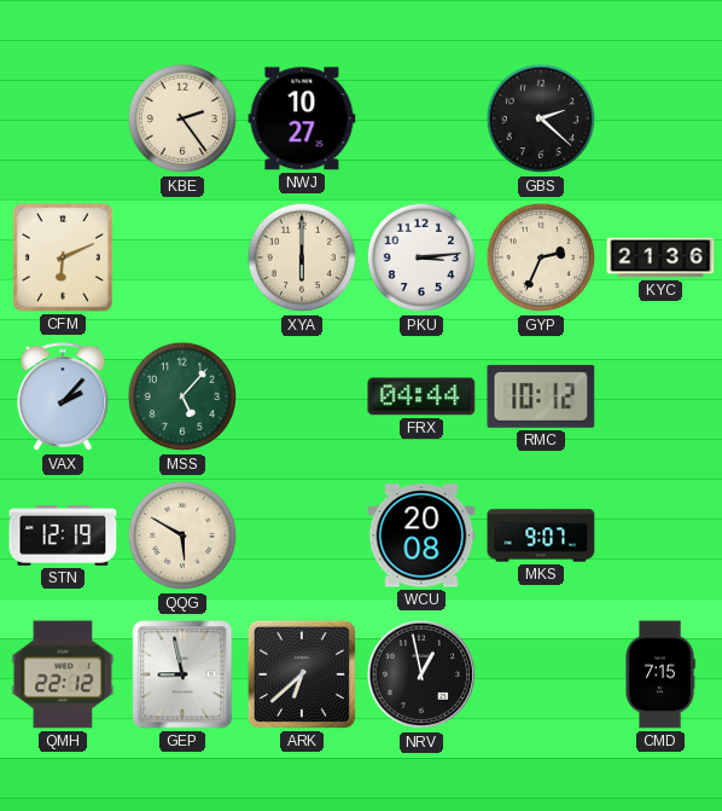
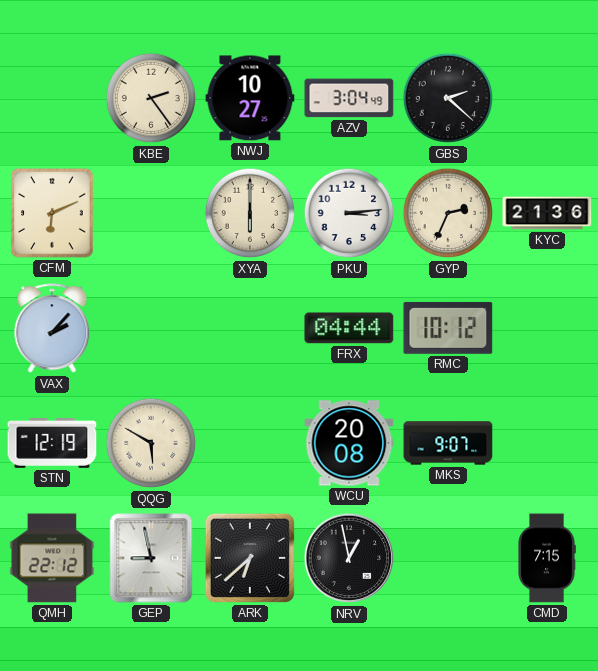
AZV: none -> 3:04
MSS: 5:07 -> none
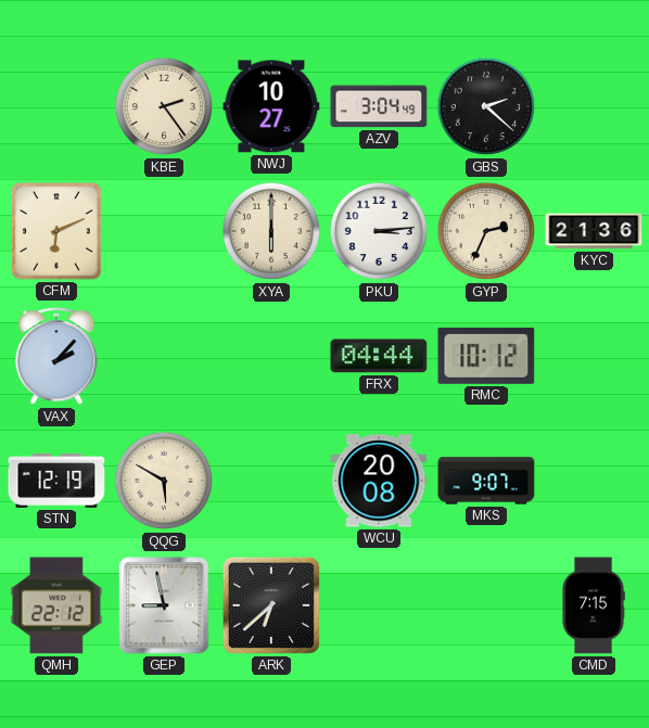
NRV: 12:58 -> none
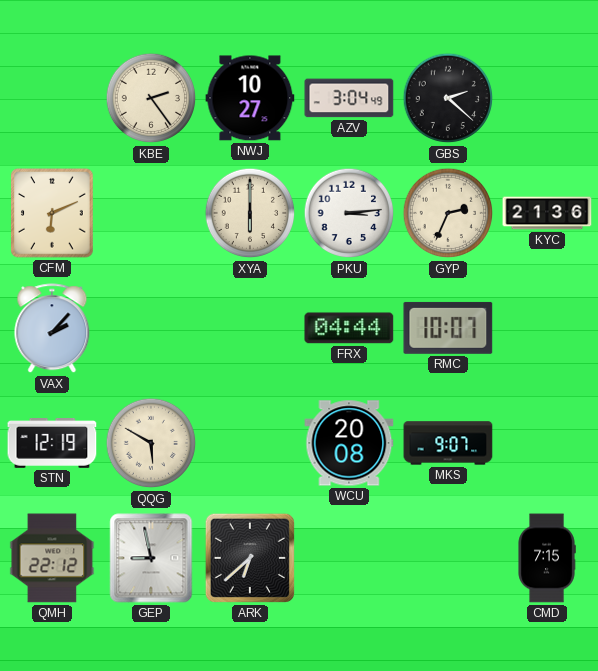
RMC: 10:12 -> 10:07
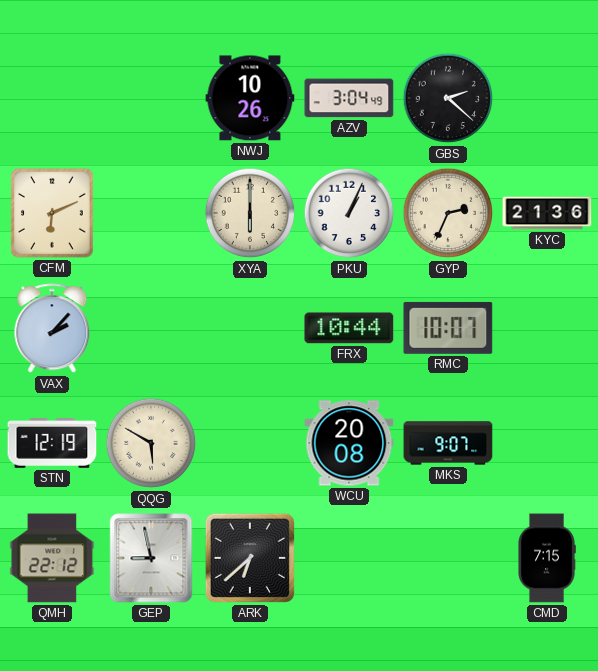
KBE: 2:24 -> none
NWJ: 10:27 -> 10:26
PKU: 3:14 -> 1:04
FRX: 04:44 -> 10:44
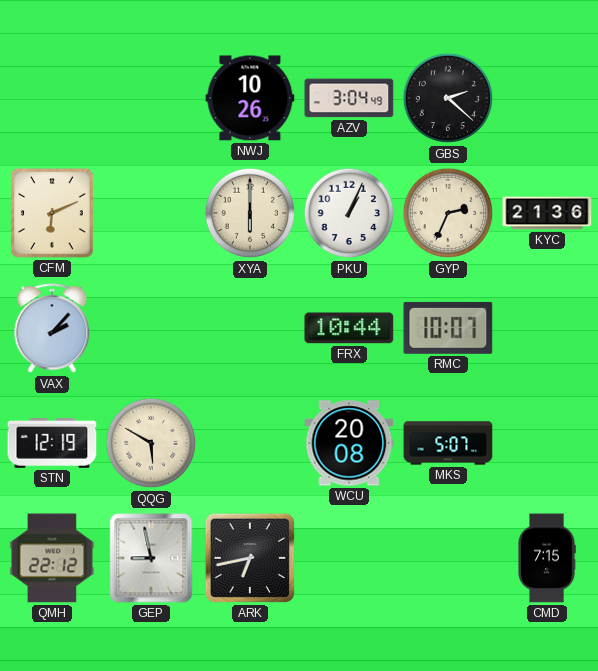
MKS: 9:07 -> 5:07
ARK: 6:38 -> 6:43
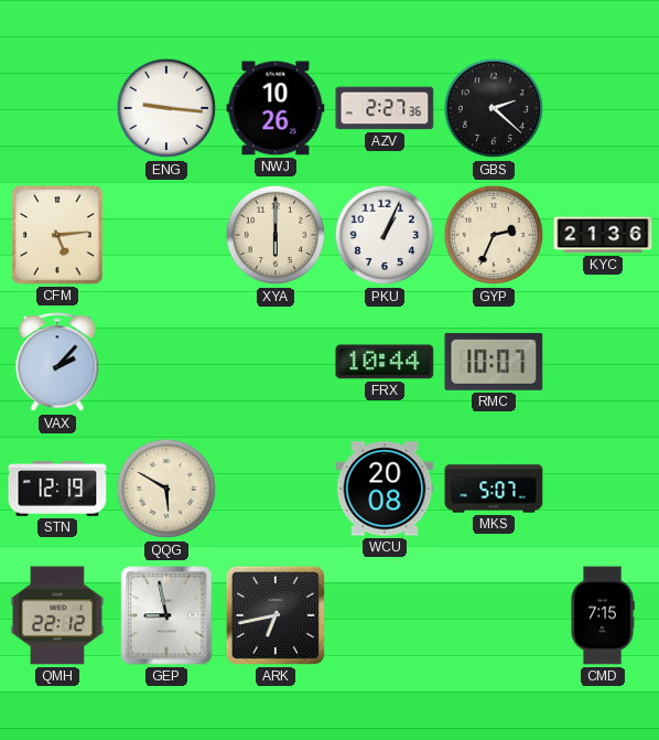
ENG: none -> 9:16
AZV: 3:04 -> 2:27
CFM: 6:11 -> 5:14
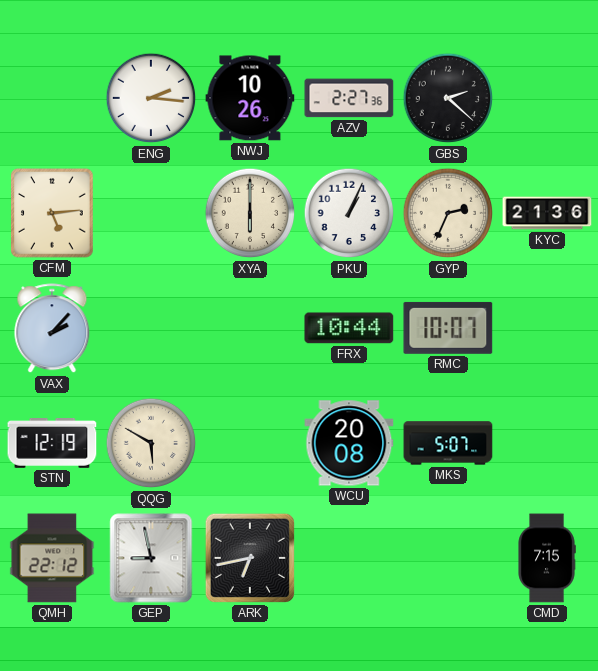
ENG: 9:16 -> 2:16
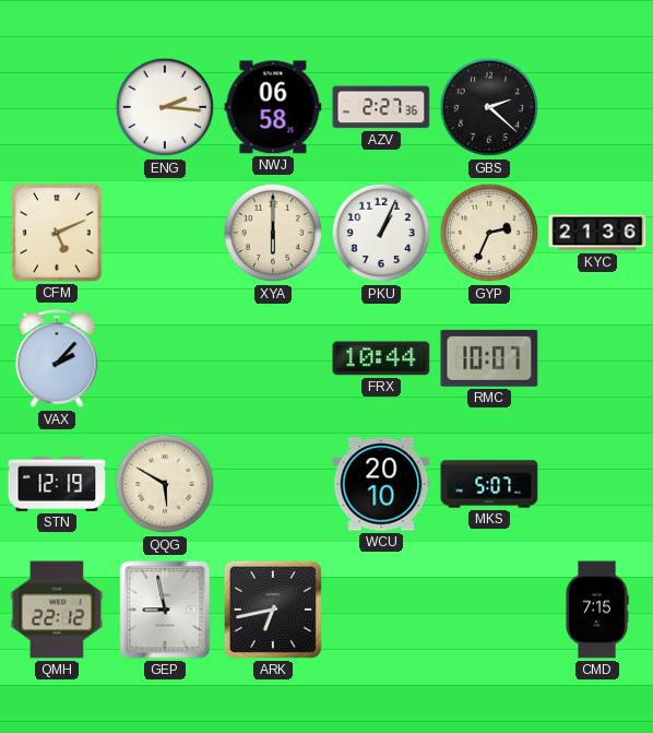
NWJ: 10:26 -> 06:58
CFM: 5:14 -> 5:11
WCU: 20:08 -> 20:10
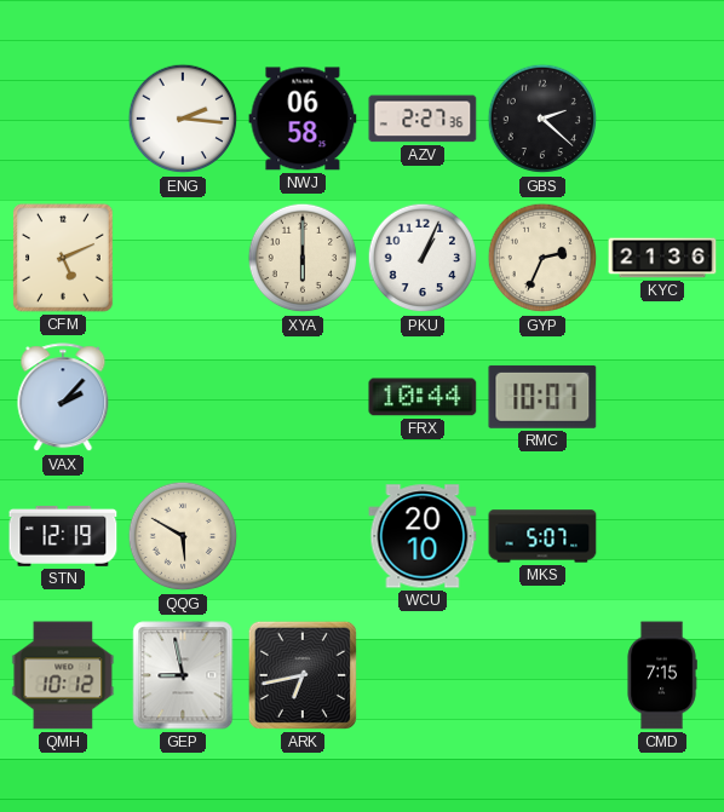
QMH: 22:12 -> 10:12
